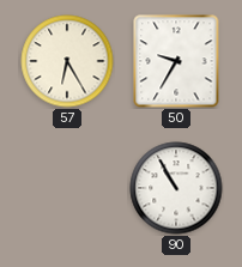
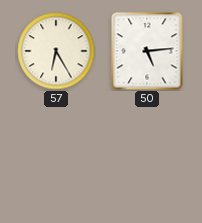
50: 9:35 -> 5:14
90: 10:55 -> none
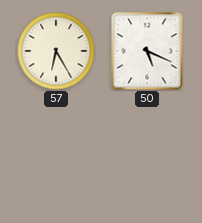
50: 5:14 -> 5:19
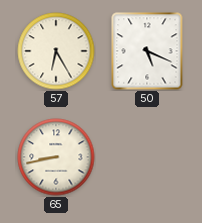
65: none -> 8:43
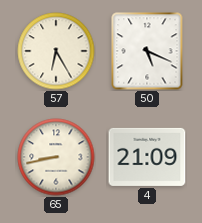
4: none -> 21:09
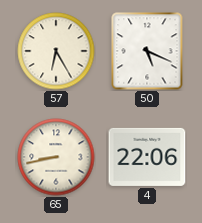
4: 21:09 -> 22:06
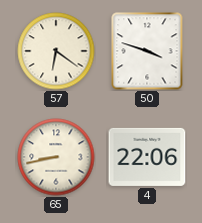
57: 6:25 -> 6:21
50: 5:19 -> 3:48
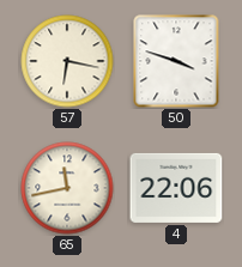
57: 6:21 -> 6:17
65: 8:43 -> 11:43
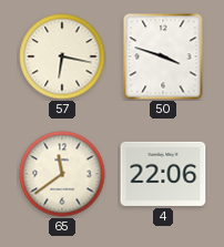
65: 11:43 -> 11:39
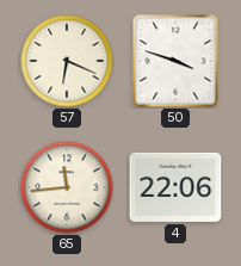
57: 6:17 -> 6:19
65: 11:39 -> 11:44
